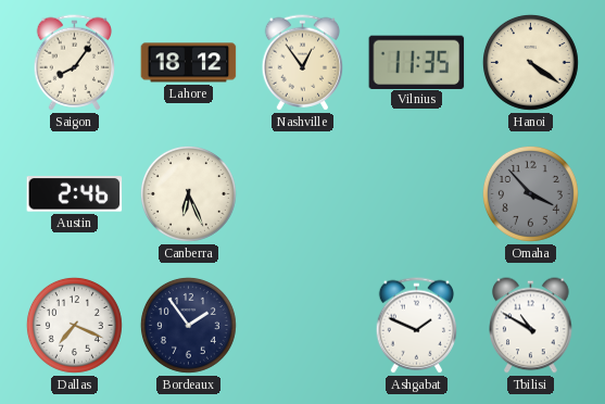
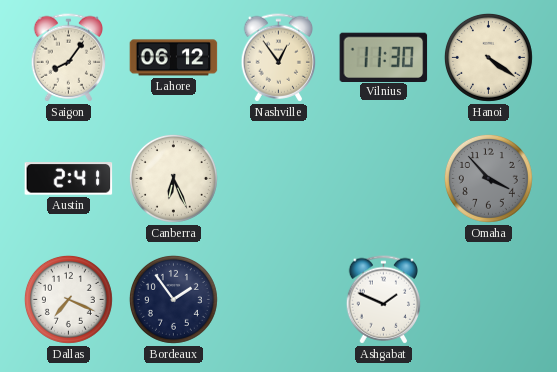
Lahore: 18:12 -> 06:12
Vilnius: 11:35 -> 11:30
Austin: 2:46 -> 2:41
Tbilisi: 10:50 -> none
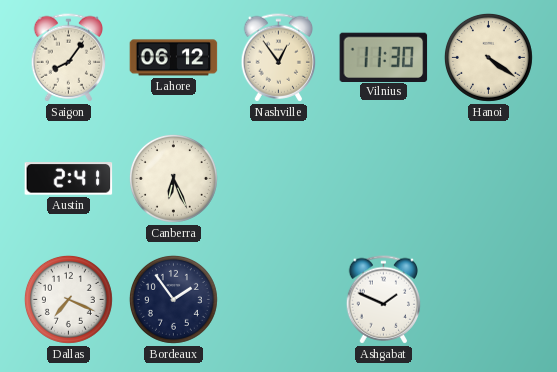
Omaha: 3:53 -> none
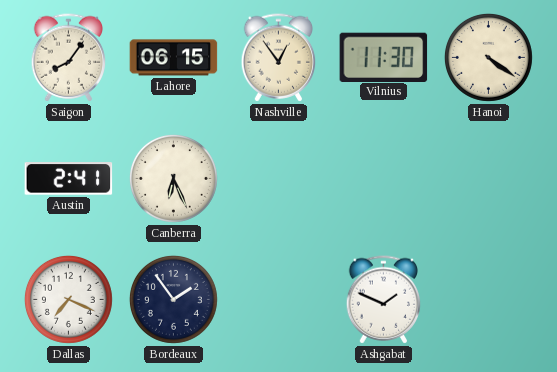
Lahore: 06:12 -> 06:15
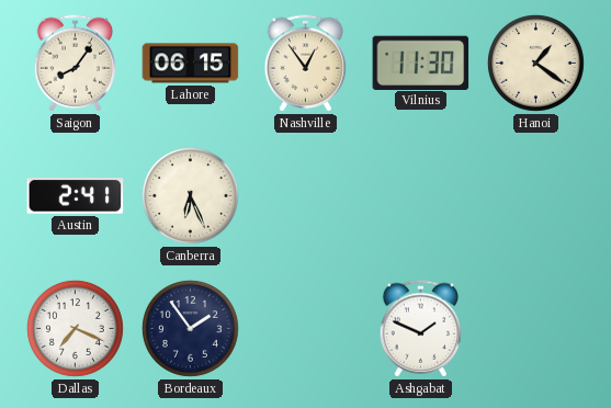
Hanoi: 4:21 -> 1:21
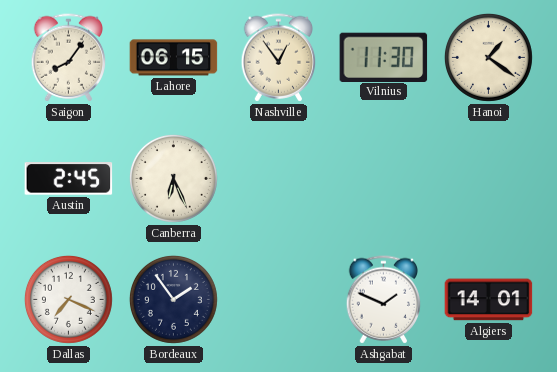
Austin: 2:41 -> 2:45
Algiers: none -> 14:01
